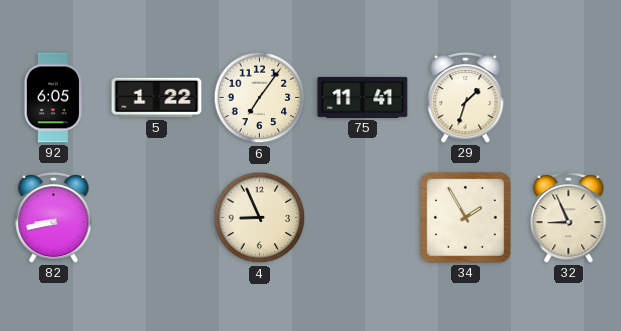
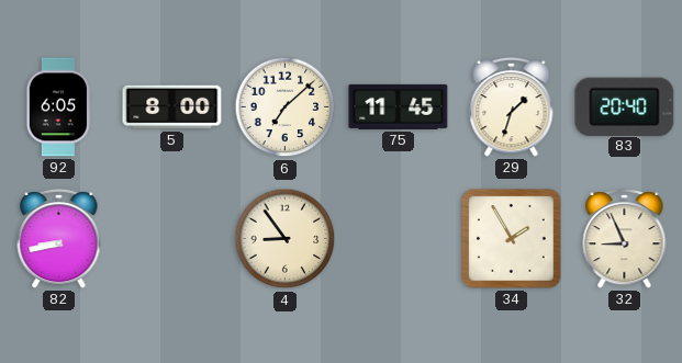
5: 1:22 -> 8:00
6: 7:06 -> 7:08
75: 11:41 -> 11:45
83: none -> 20:40
4: 8:56 -> 8:54
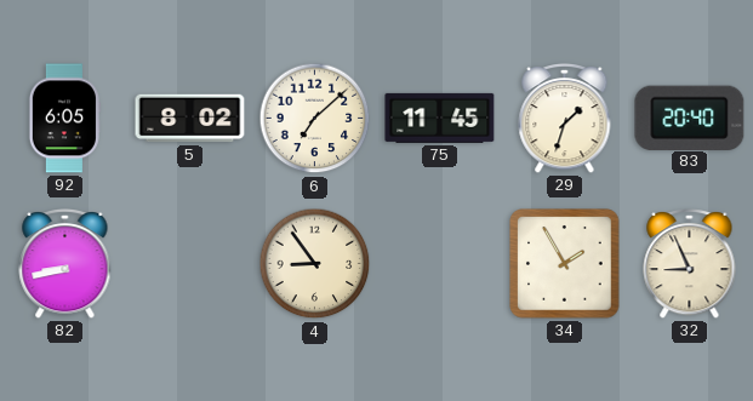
5: 8:00 -> 8:02
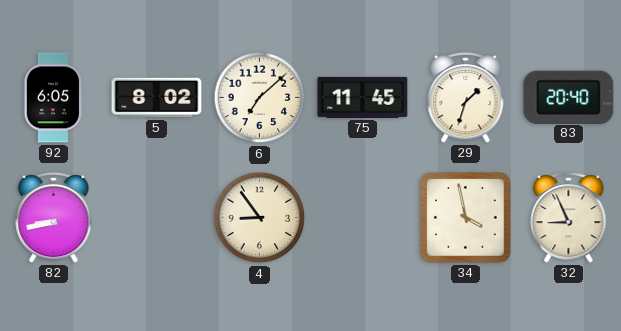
34: 1:55 -> 3:58
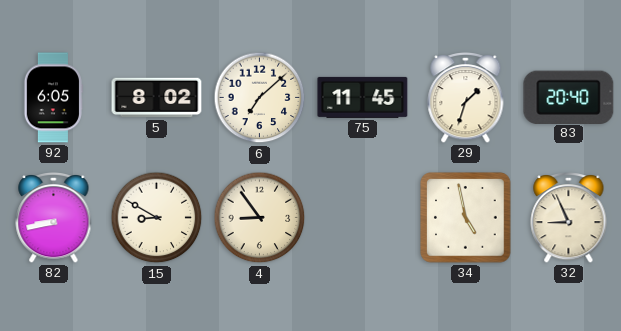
15: none -> 8:50
34: 3:58 -> 4:58
